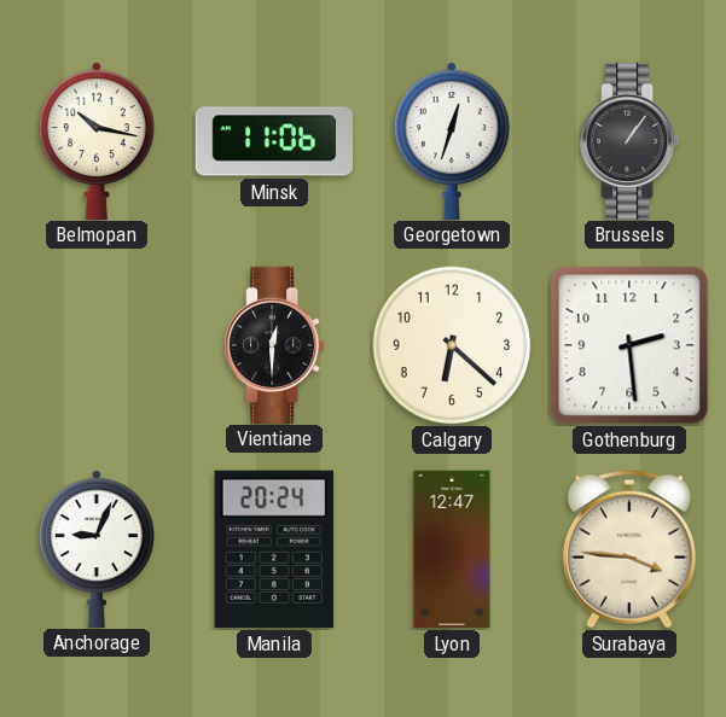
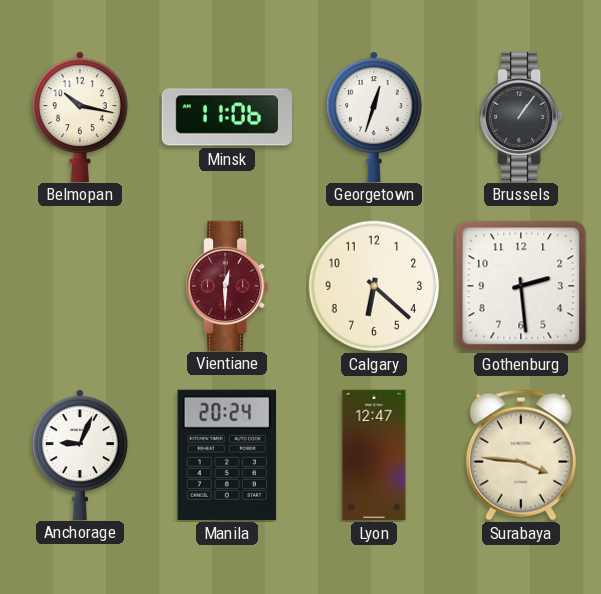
Vientiane dial: black -> burgundy
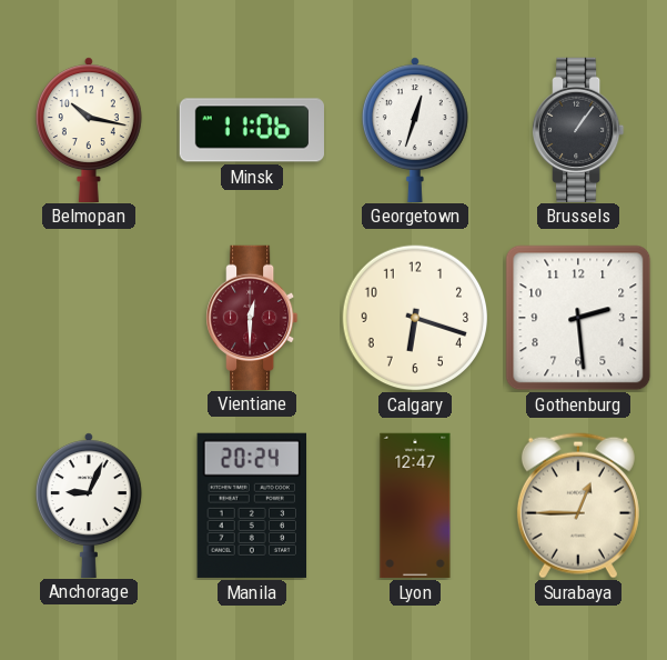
Calgary: 6:22 -> 6:18
Surabaya: 3:46 -> 12:45
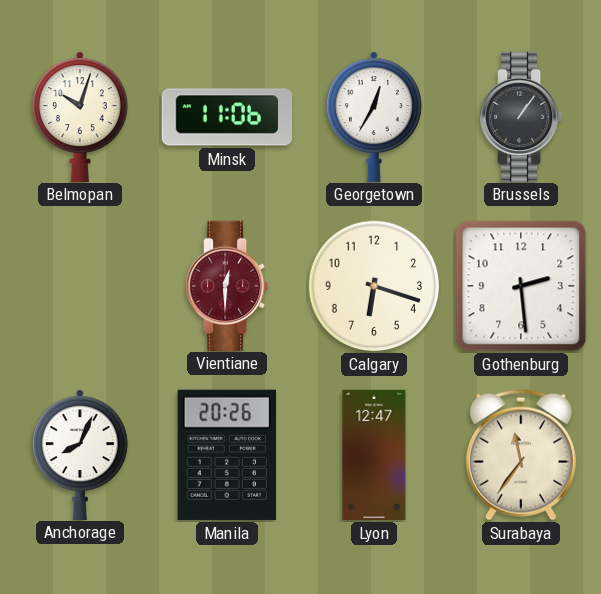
Belmopan: 10:17 -> 10:03
Georgetown: 12:33 -> 12:35
Anchorage: 9:04 -> 8:04
Manila: 20:24 -> 20:26
Surabaya: 12:45 -> 11:36
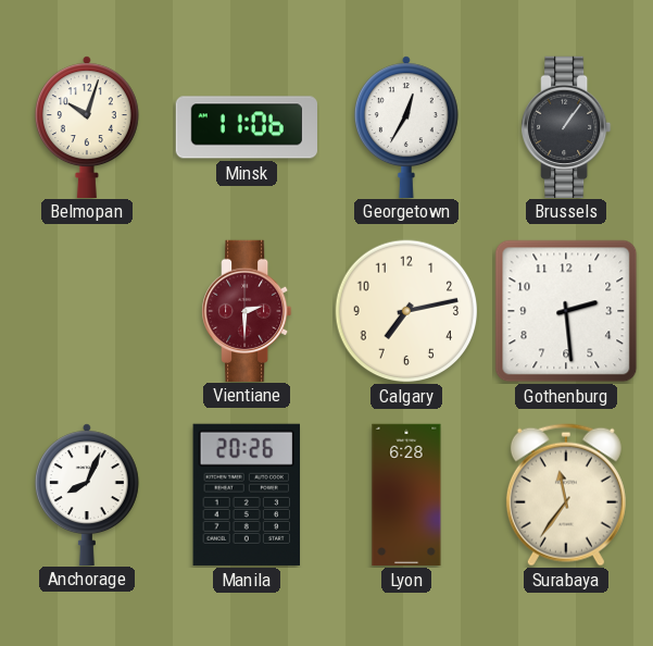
Vientiane: 12:30 -> 2:30
Calgary: 6:18 -> 7:13
Lyon: 12:47 -> 6:28
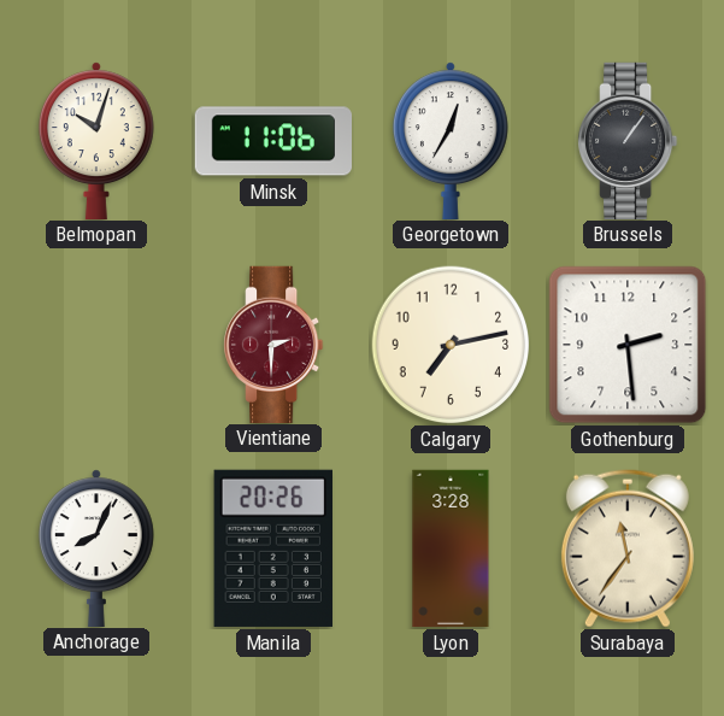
Lyon: 6:28 -> 3:28
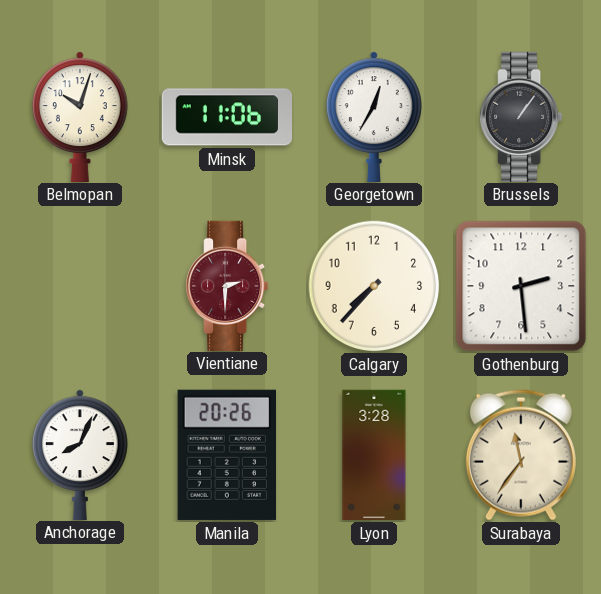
Calgary: 7:13 -> 7:37
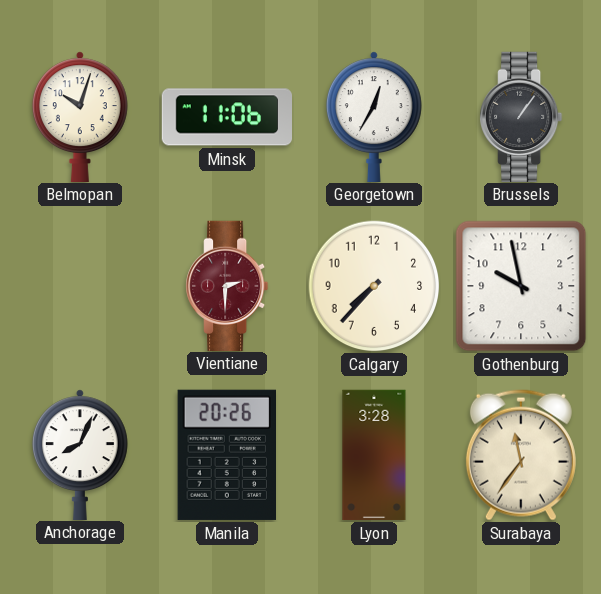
Gothenburg: 2:29 -> 9:58
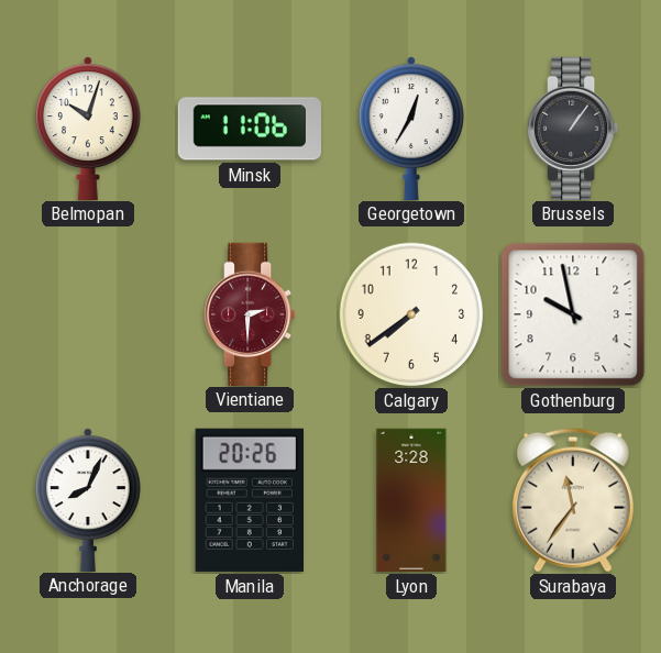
Calgary: 7:37 -> 7:39
